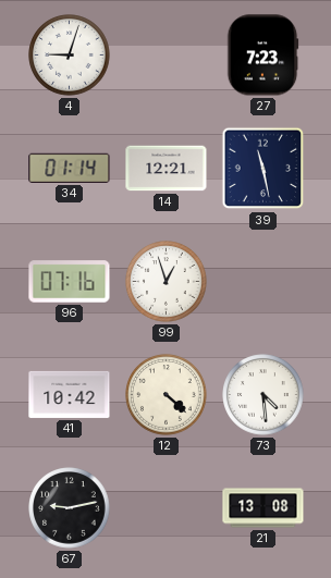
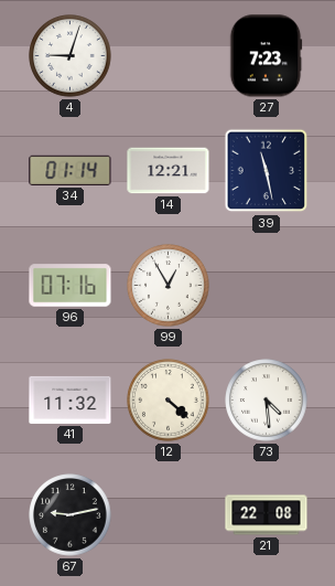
99: 12:57 -> 12:55
41: 10:42 -> 11:32
21: 13:08 -> 22:08
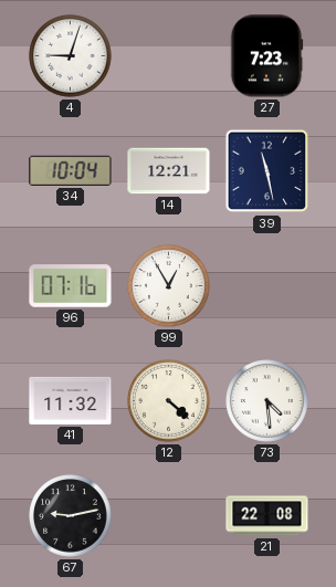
34: 01:14 -> 10:04
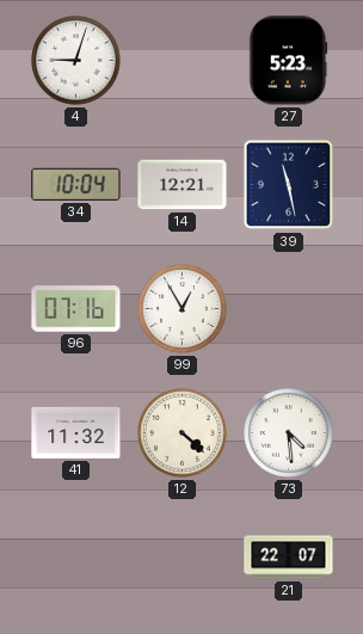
27: 7:23 -> 5:23
67: 9:13 -> none
21: 22:08 -> 22:07
